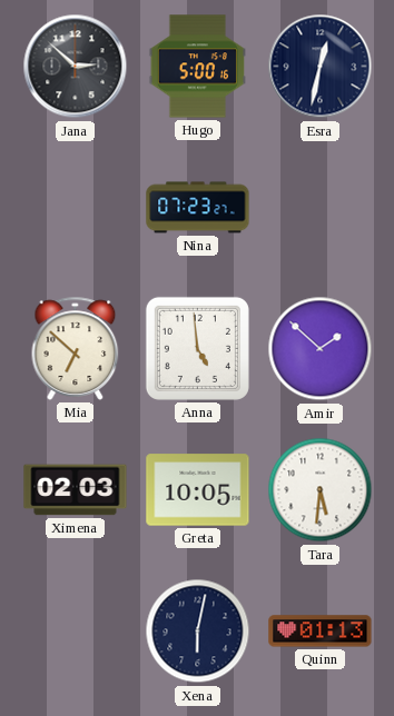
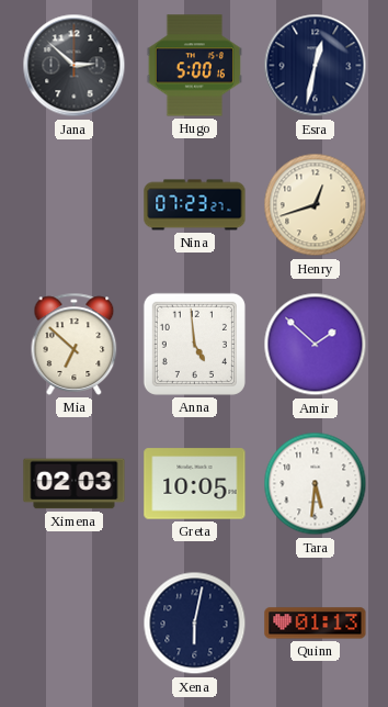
Henry: none -> 12:42
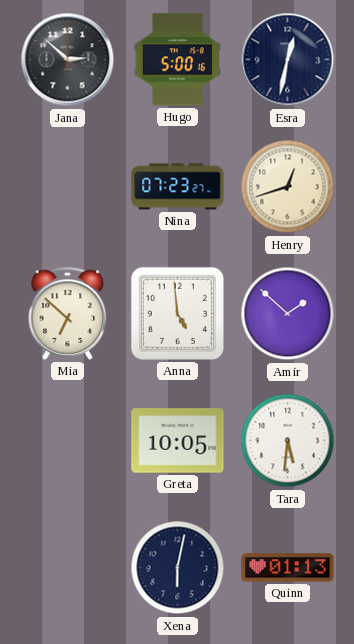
Ximena: 02:03 -> none
